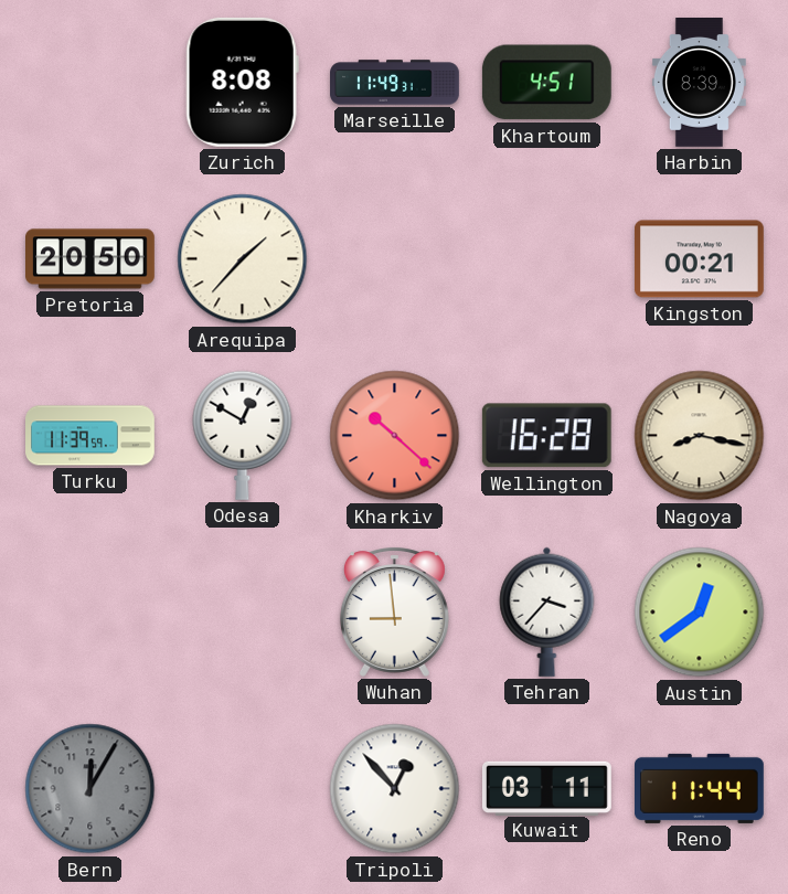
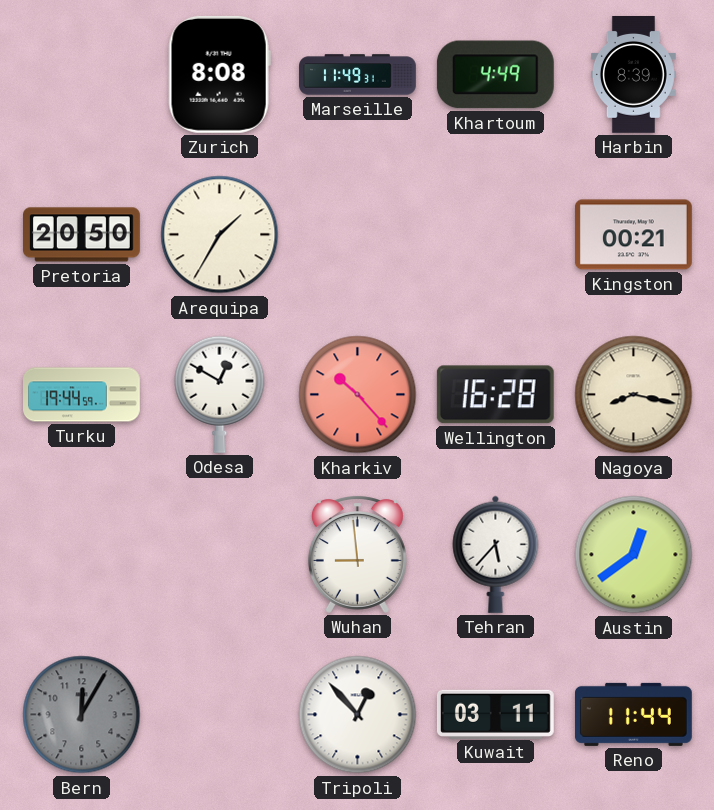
Khartoum: 4:51 -> 4:49
Arequipa: 1:37 -> 1:35
Turku: 11:39 -> 19:44
Kharkiv: 10:22 -> 10:23
Tehran: 3:37 -> 5:37
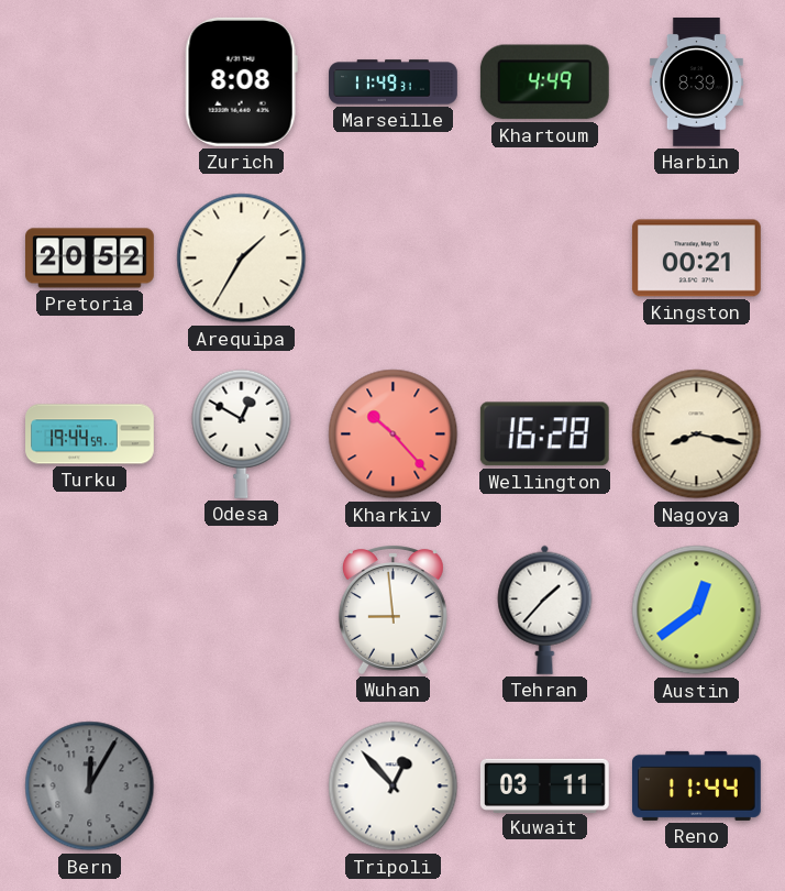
Pretoria: 20:50 -> 20:52
Tehran: 5:37 -> 1:37
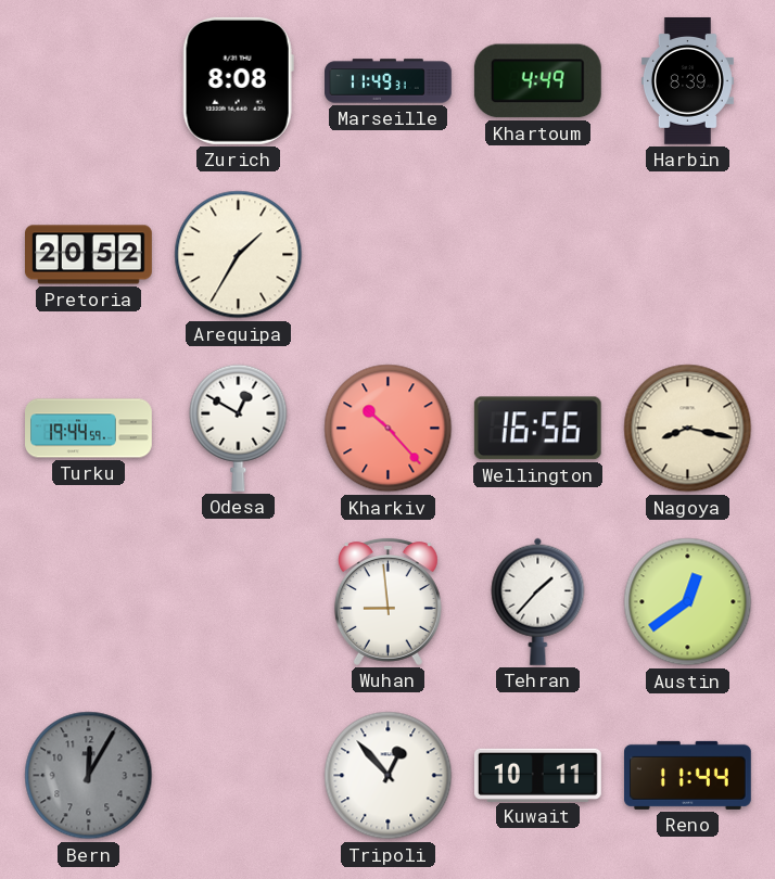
Kingston: 00:21 -> none
Wellington: 16:28 -> 16:56
Kuwait: 03:11 -> 10:11
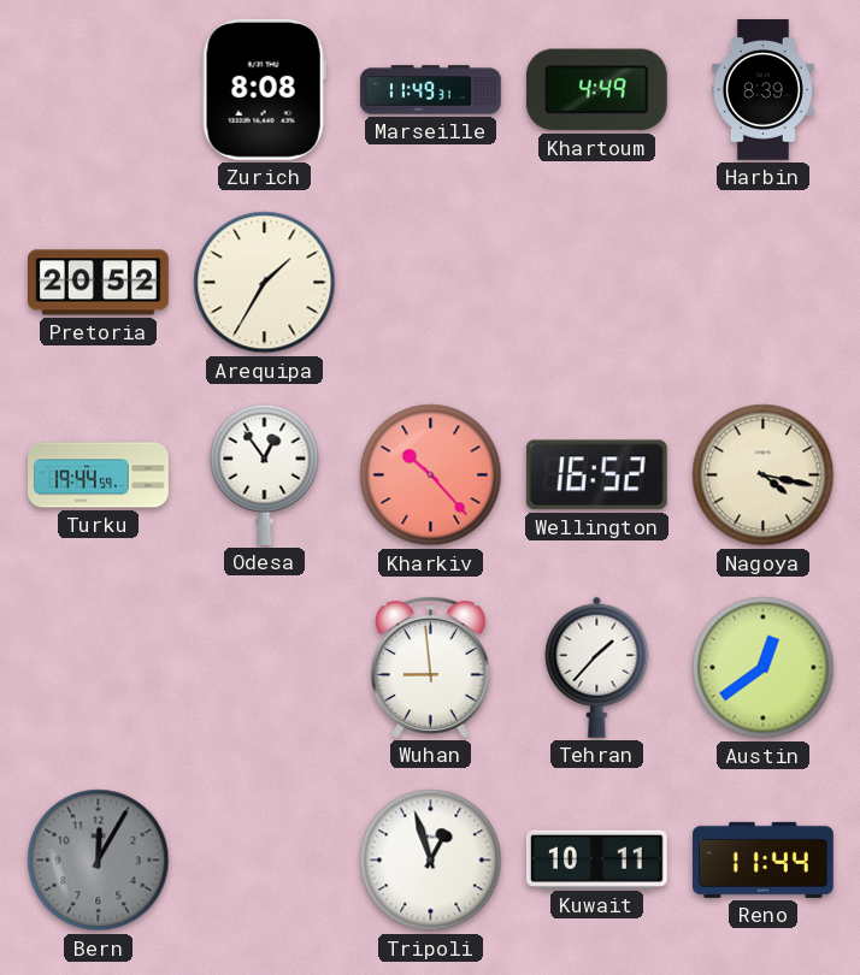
Odesa: 12:50 -> 12:54
Wellington: 16:56 -> 16:52
Nagoya: 8:17 -> 4:17
Tripoli: 12:53 -> 12:57
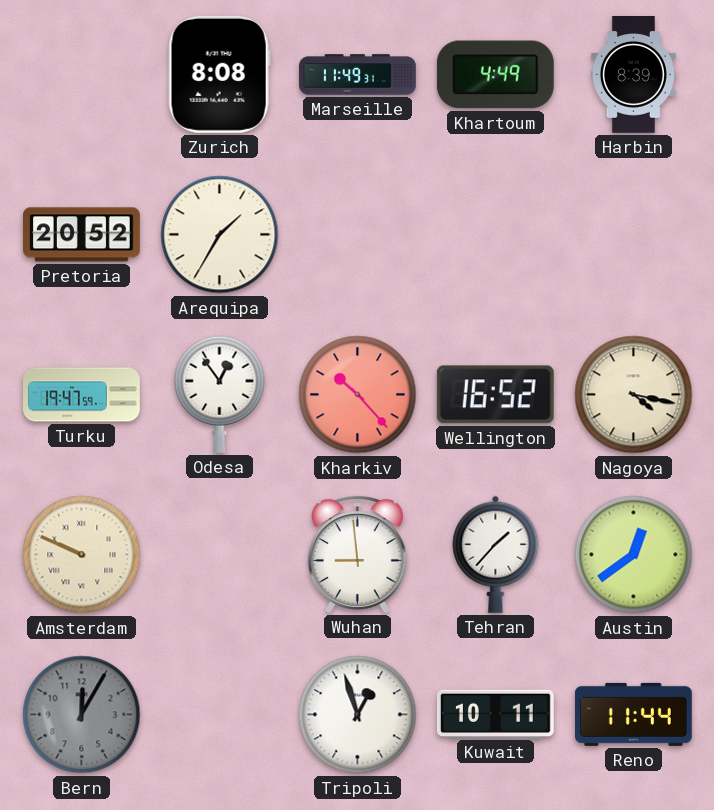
Turku: 19:44 -> 19:47
Amsterdam: none -> 9:49
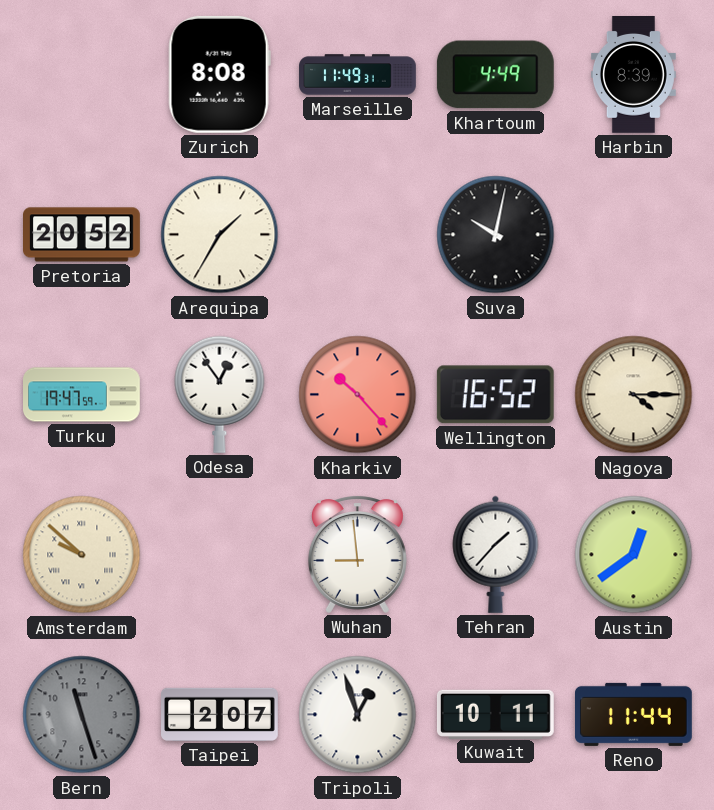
Suva: none -> 10:02
Nagoya: 4:17 -> 4:15
Amsterdam: 9:49 -> 9:52
Bern: 12:05 -> 11:27
Taipei: none -> 2:07
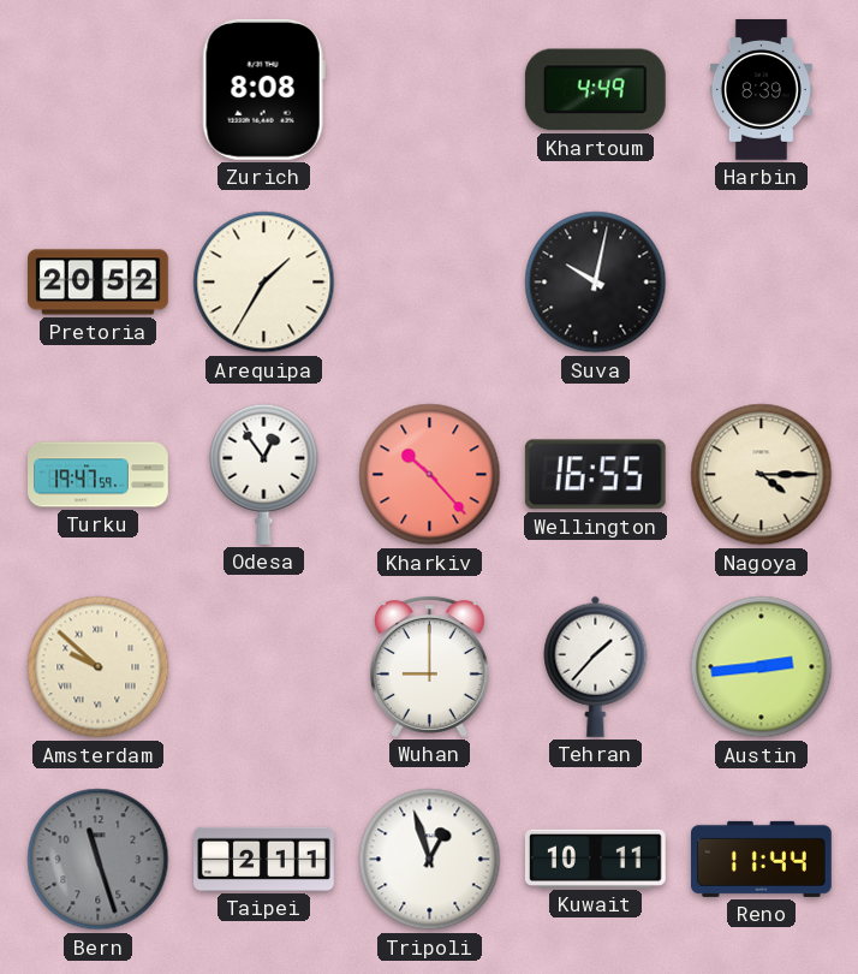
Marseille: 11:49 -> none
Wellington: 16:52 -> 16:55
Wuhan: 8:59 -> 9:00
Austin: 12:39 -> 2:44
Taipei: 2:07 -> 2:11
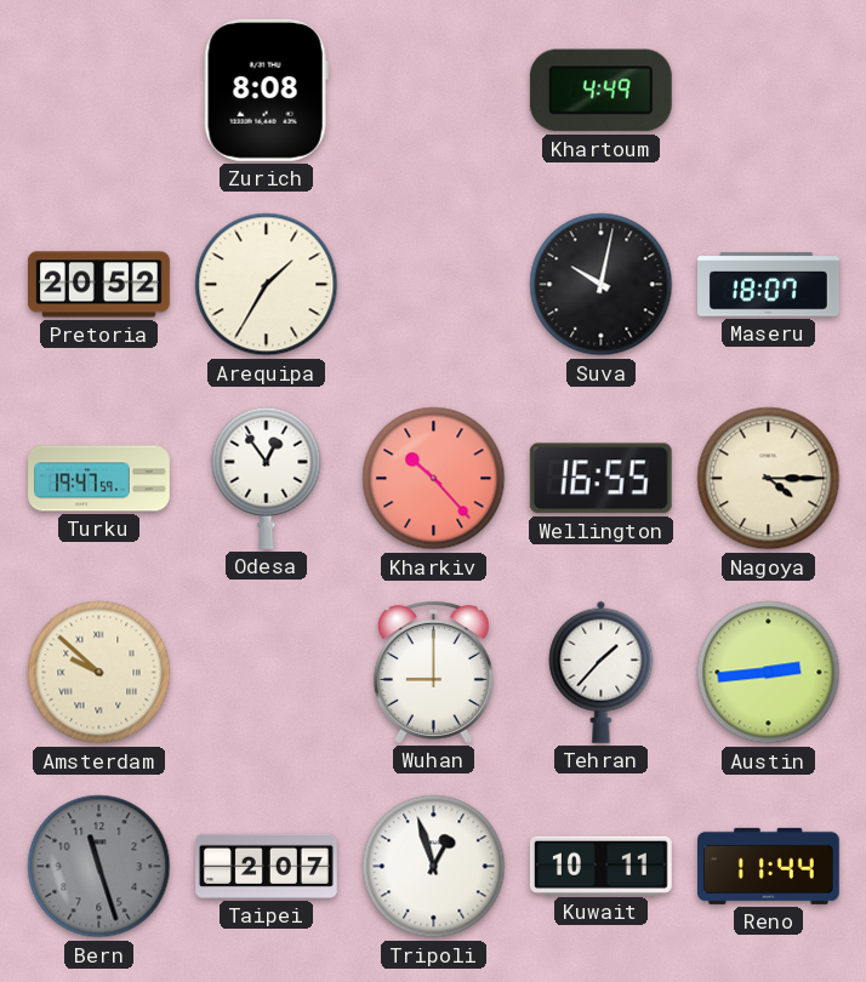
Harbin: 8:39 -> none
Maseru: none -> 18:07
Taipei: 2:11 -> 2:07
